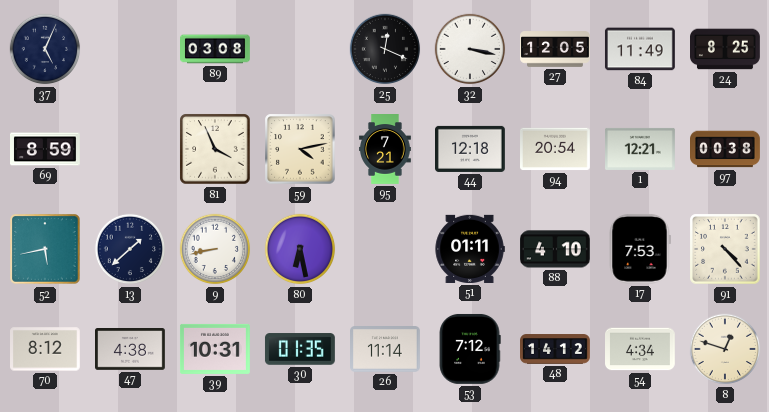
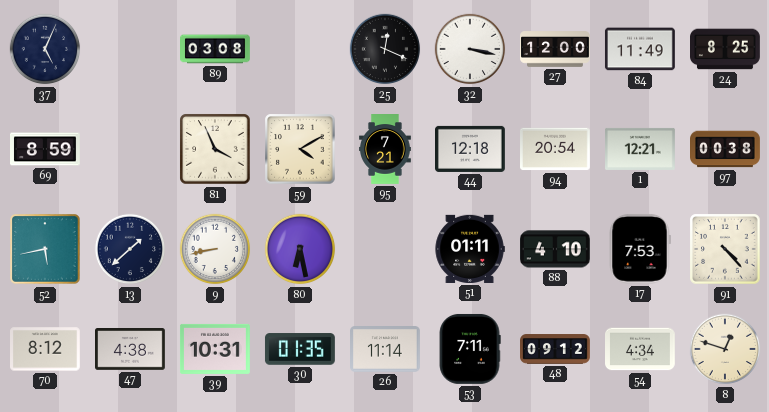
27: 12:05 -> 12:00
59: 4:13 -> 4:10
53: 7:12 -> 7:11
48: 14:12 -> 09:12
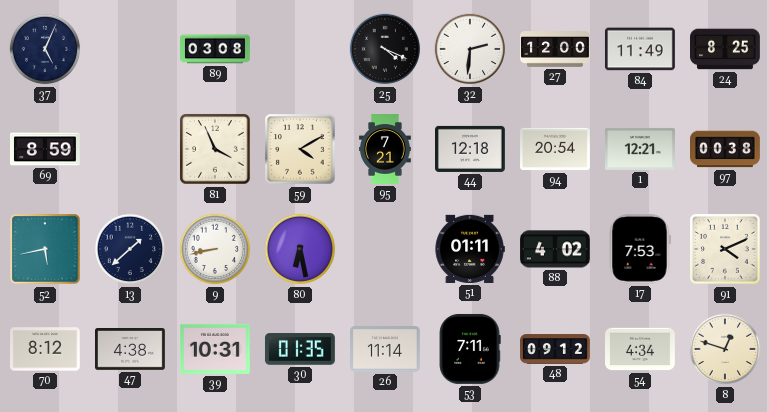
25: 12:19 -> 4:19
32: 3:17 -> 2:31
88: 4:10 -> 4:02
91: 4:23 -> 4:11
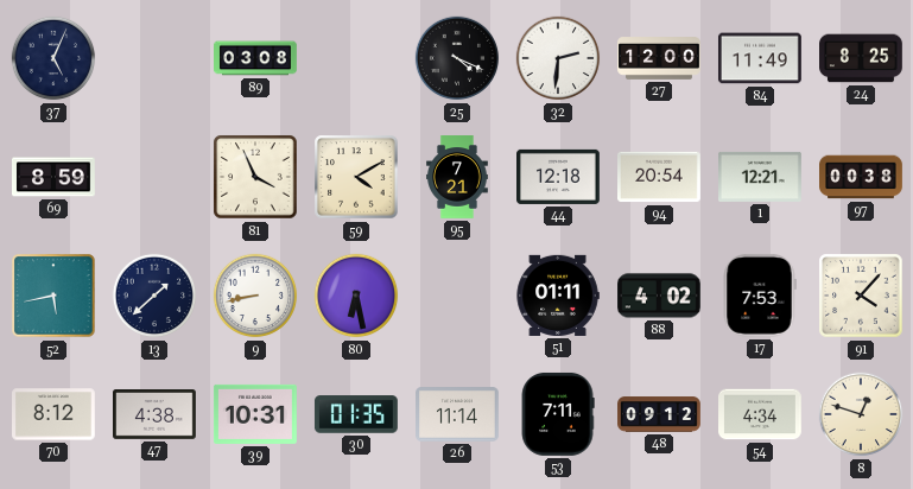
91: 4:11 -> 4:07
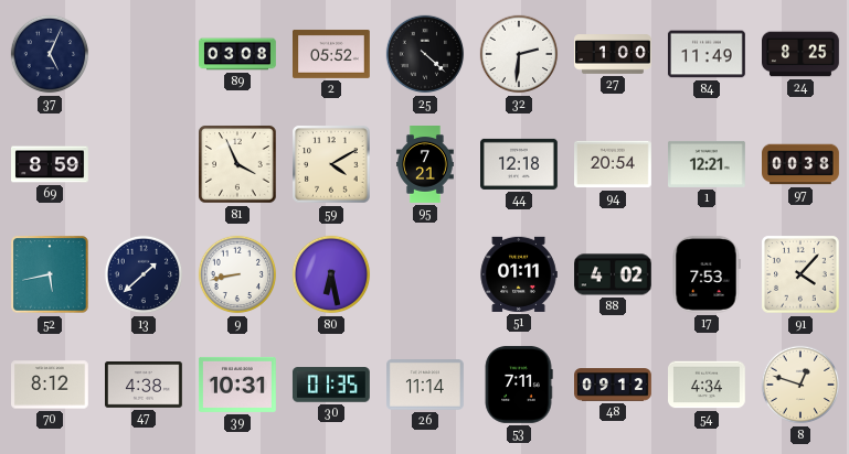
2: none -> 05:52
25: 4:19 -> 4:22
27: 12:00 -> 1:00
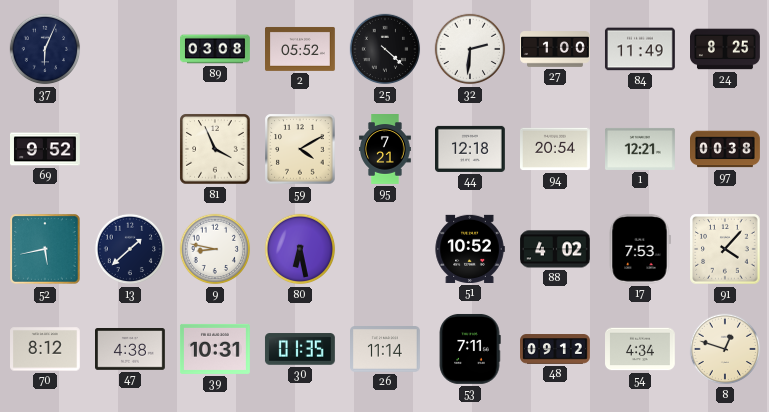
37: 5:04 -> 6:04
69: 8:59 -> 9:52
9: 8:43 -> 8:47
51: 01:11 -> 10:52
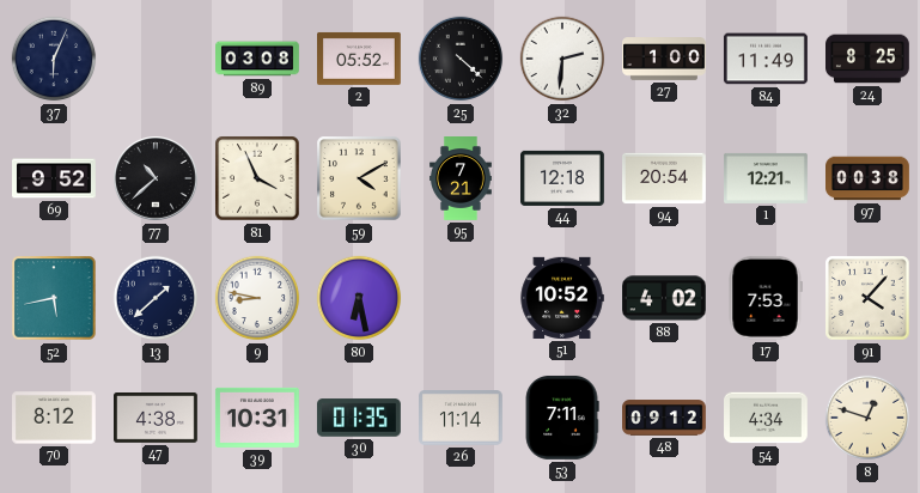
77: none -> 10:38
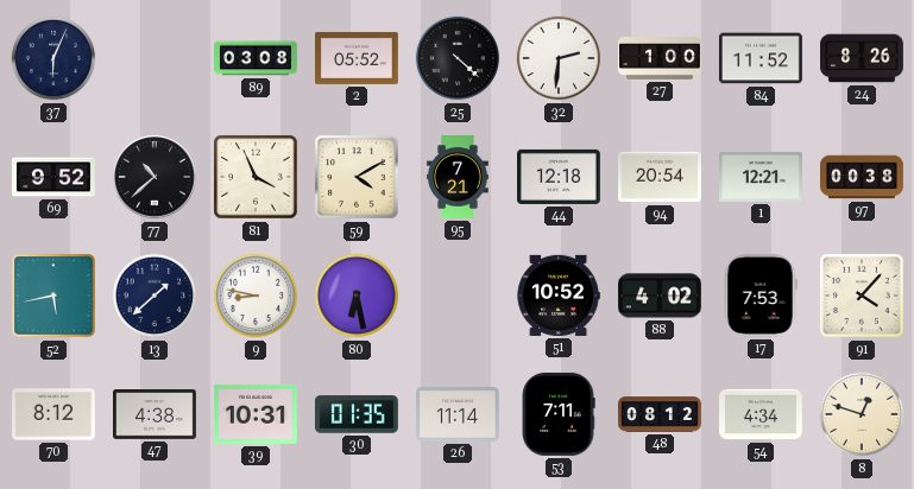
84: 11:49 -> 11:52
24: 8:25 -> 8:26
48: 09:12 -> 08:12
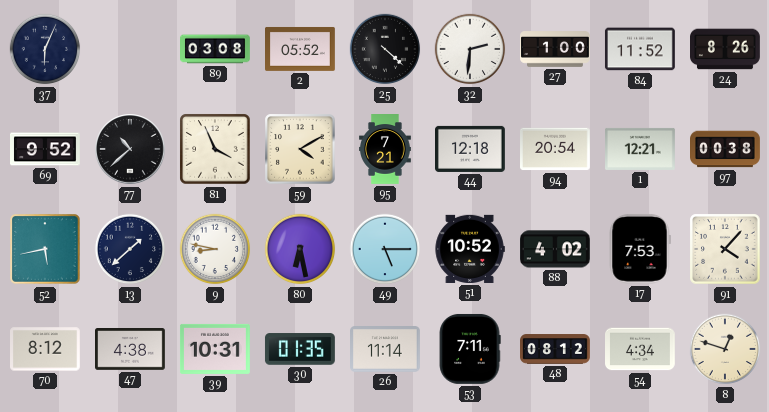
49: none -> 5:15
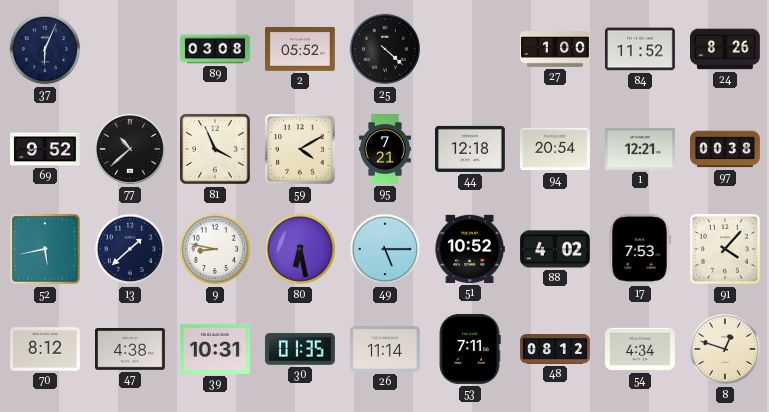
32: 2:31 -> none
